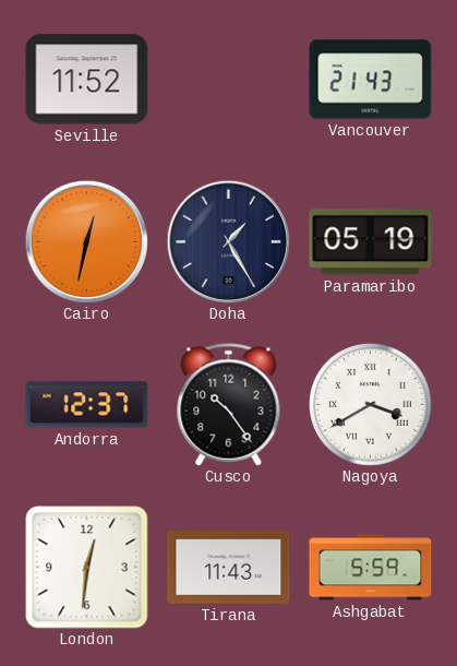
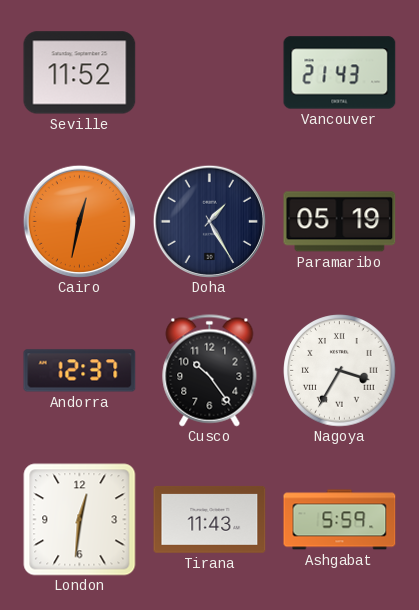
Nagoya: 3:40 -> 3:35
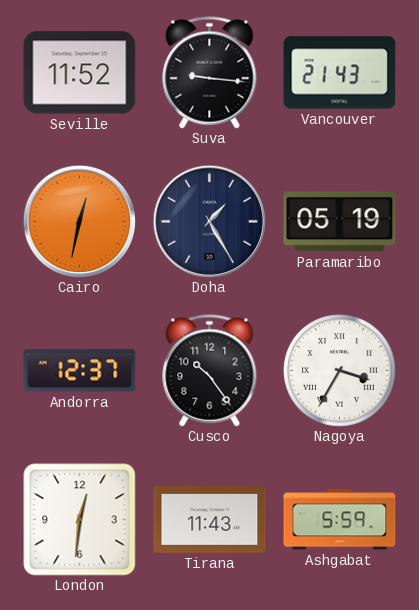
Suva: none -> 9:16
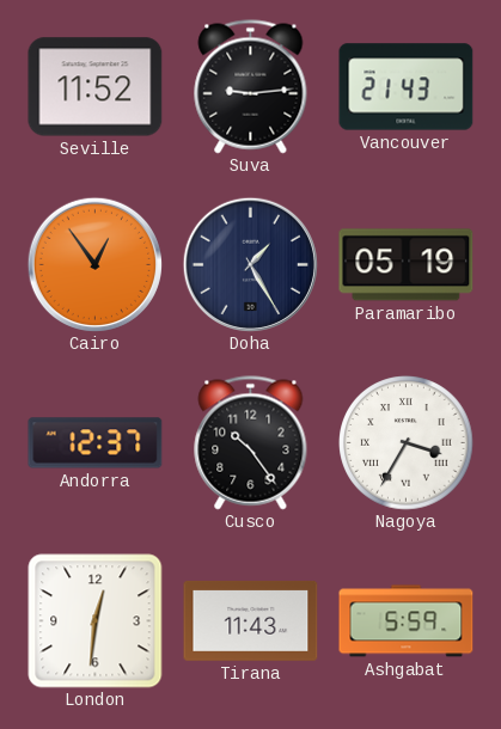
Suva: 9:16 -> 9:14
Cairo: 12:32 -> 12:54
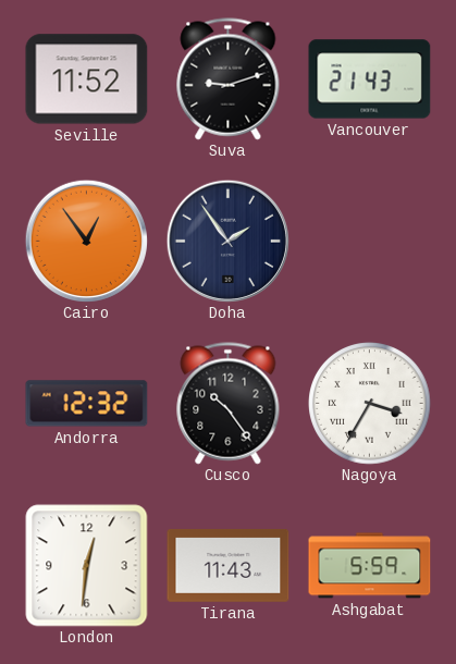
Suva: 9:14 -> 9:12
Doha: 1:25 -> 1:54
Paramaribo: 05:19 -> none
Andorra: 12:37 -> 12:32
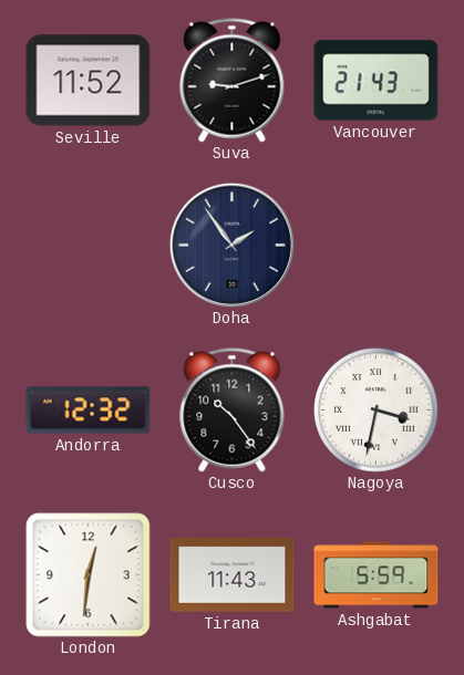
Cairo: 12:54 -> none
Nagoya: 3:35 -> 3:32
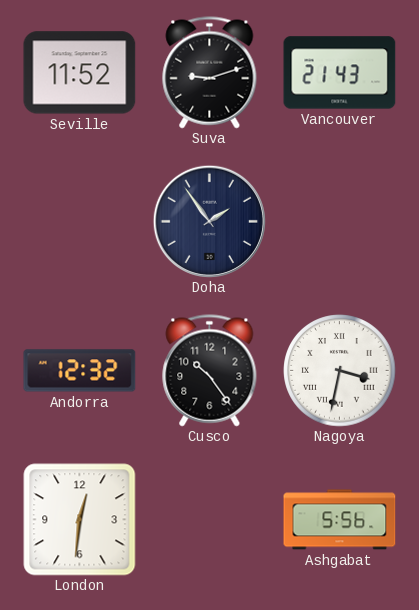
Tirana: 11:43 -> none
Ashgabat: 5:59 -> 5:56
